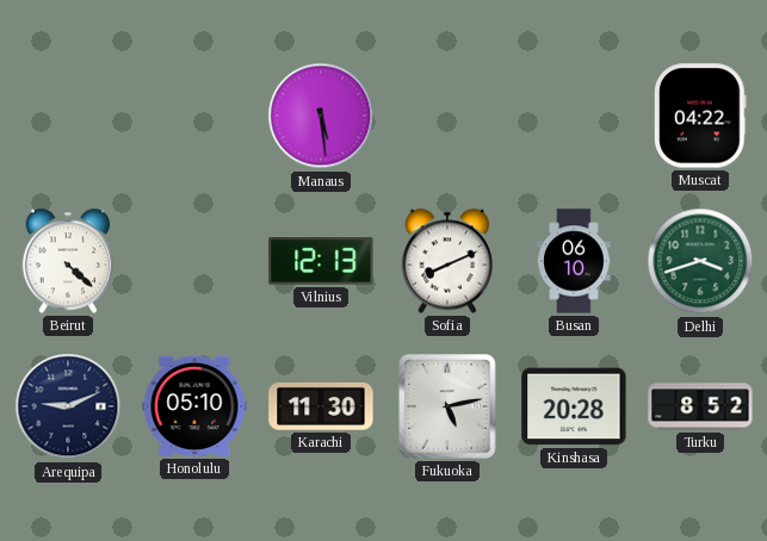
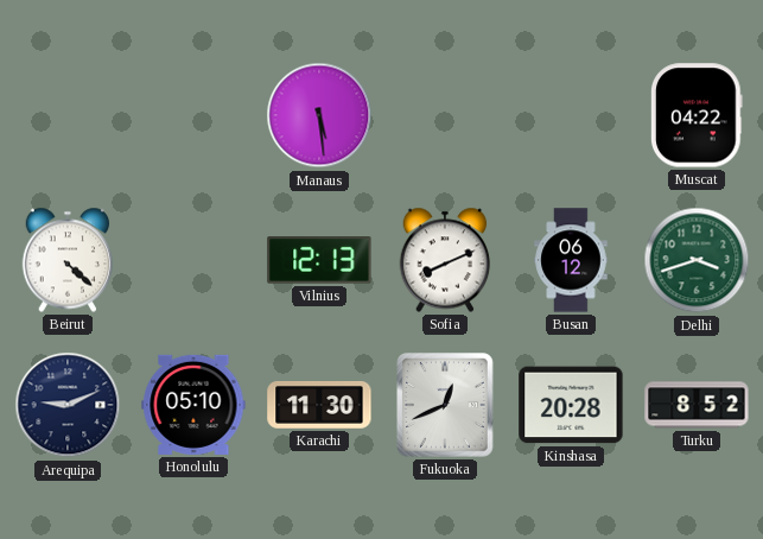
Busan: 06:10 -> 06:12
Fukuoka: 5:13 -> 12:41
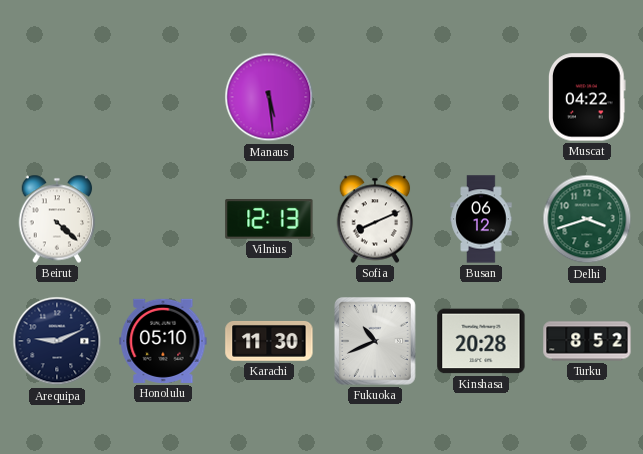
Fukuoka: 12:41 -> 10:41
